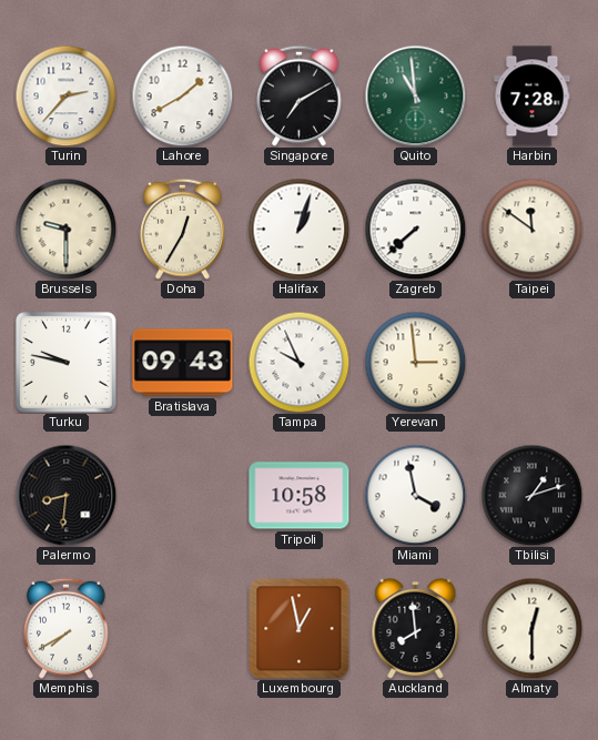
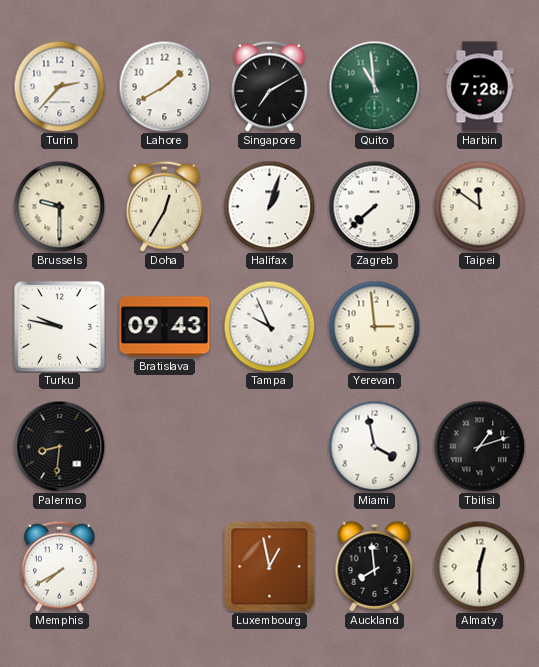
Tripoli: 10:58 -> none
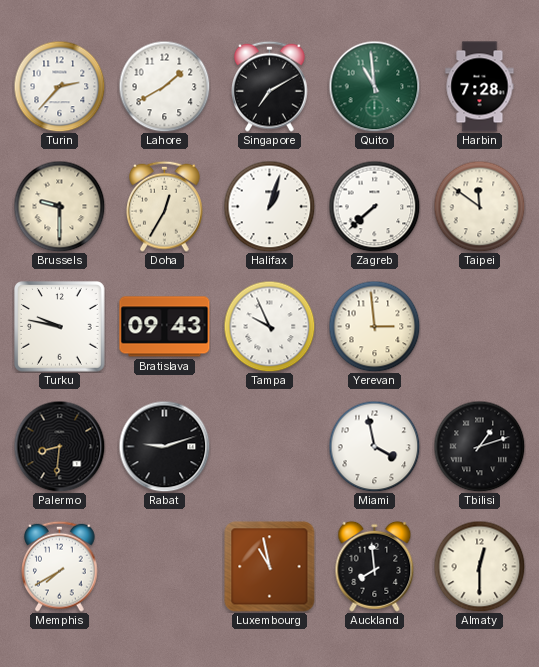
Rabat: none -> 9:12
Luxembourg: 12:58 -> 10:58
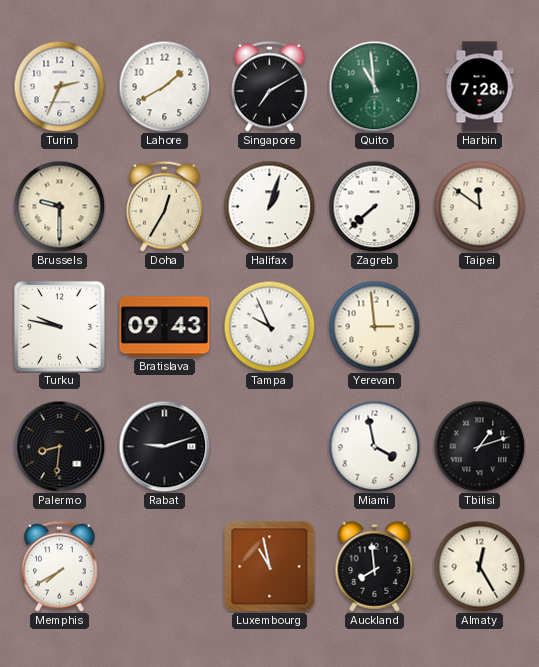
Turin: 2:37 -> 2:34
Almaty: 12:30 -> 12:25
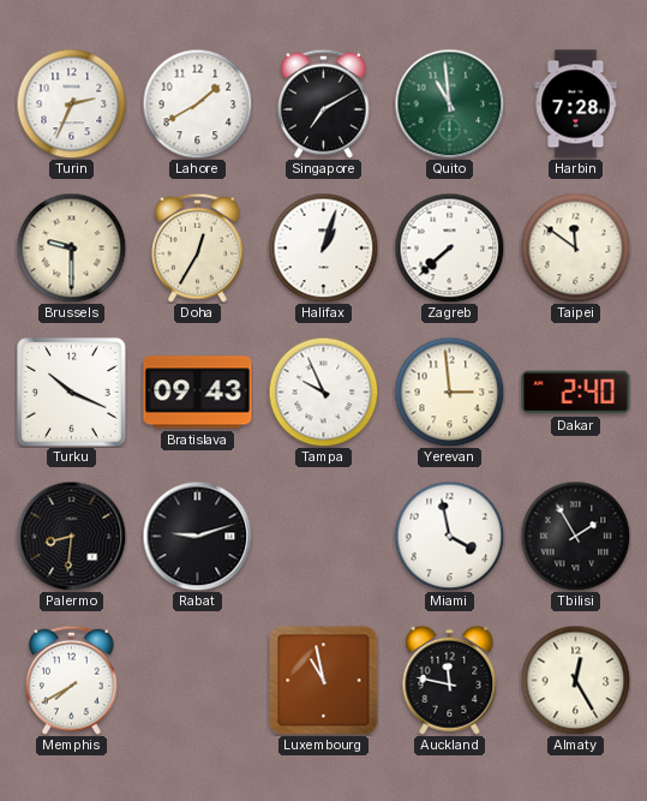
Turku: 9:47 -> 10:19
Dakar: none -> 2:40
Tbilisi: 1:12 -> 1:55
Auckland: 7:59 -> 11:47
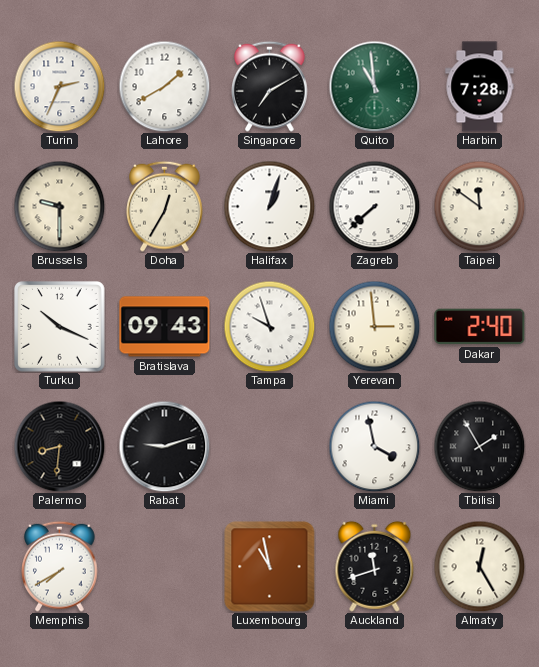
Tampa: 9:56 -> 9:57
Auckland: 11:47 -> 11:42
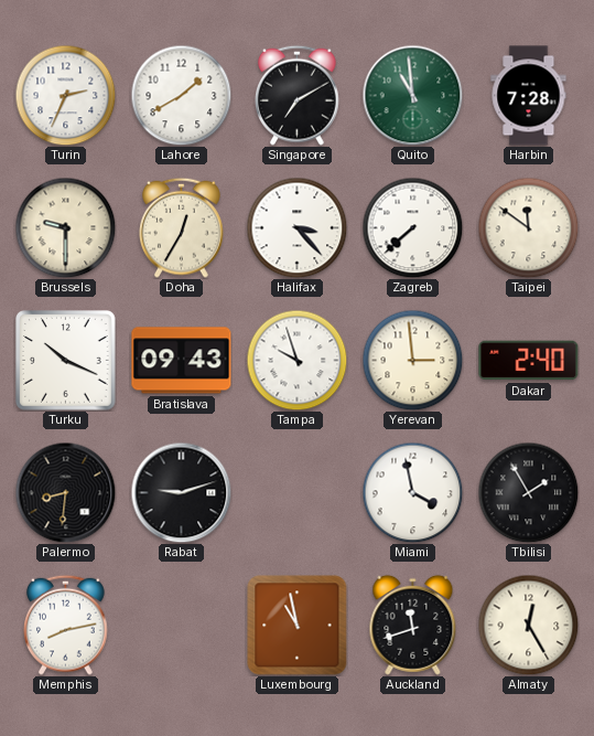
Halifax: 1:03 -> 3:23
Memphis: 7:40 -> 8:13
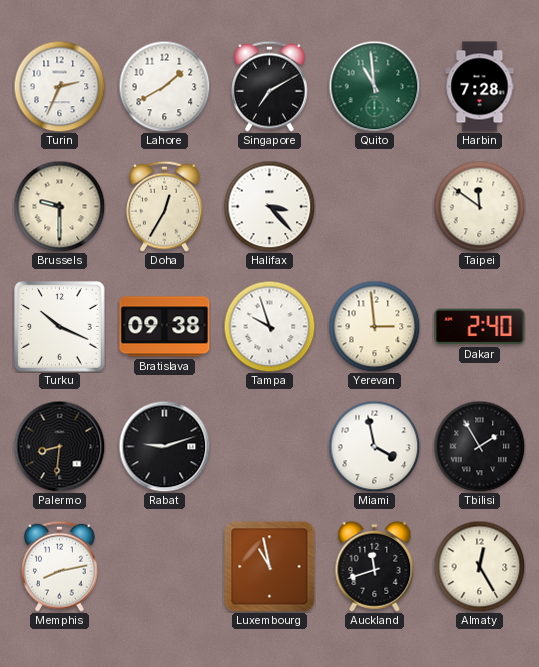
Zagreb: 7:38 -> none
Bratislava: 09:43 -> 09:38
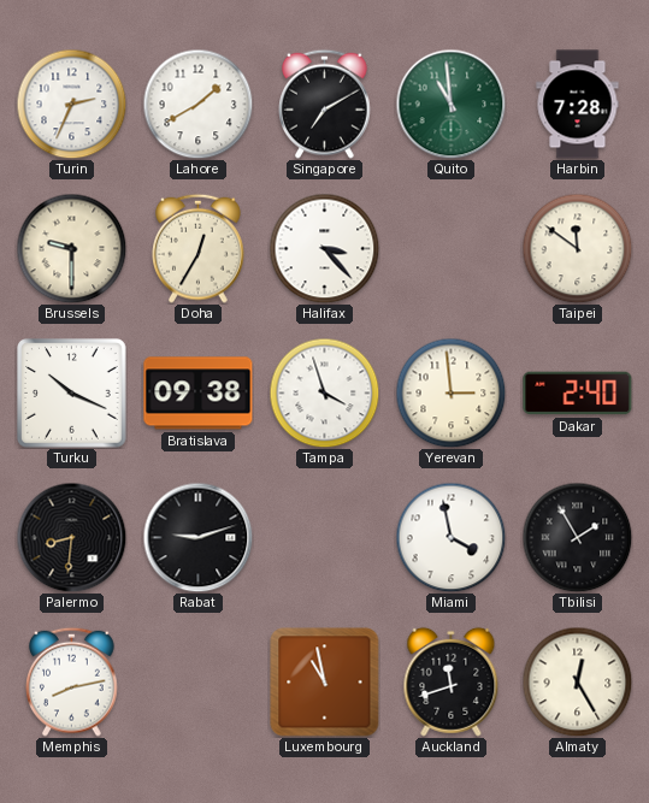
Tampa: 9:57 -> 3:57
